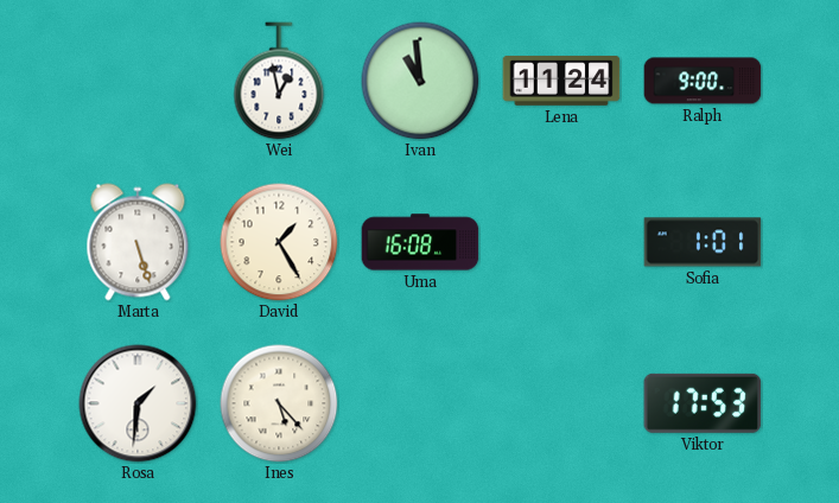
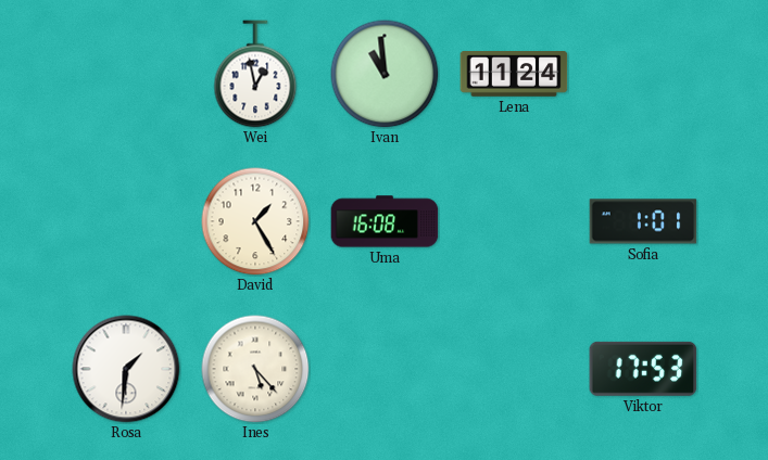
Ralph: 9:00 -> none
Marta: 5:27 -> none
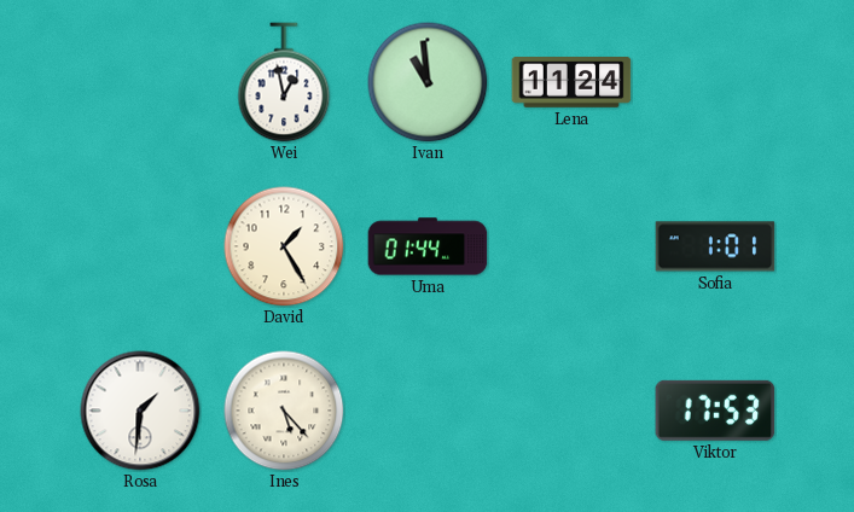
Uma: 16:08 -> 01:44
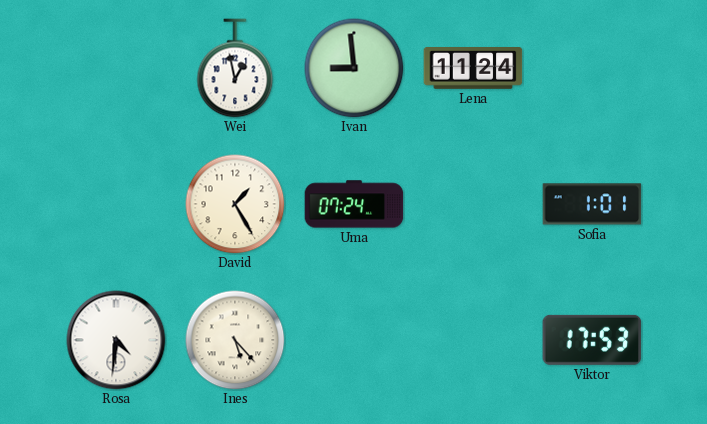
Ivan: 10:59 -> 8:59
Uma: 01:44 -> 07:24
Rosa: 1:31 -> 4:31
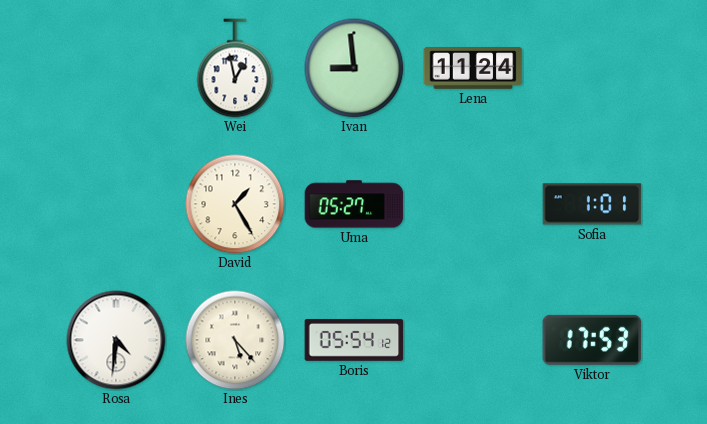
Uma: 07:24 -> 05:27
Boris: none -> 05:54
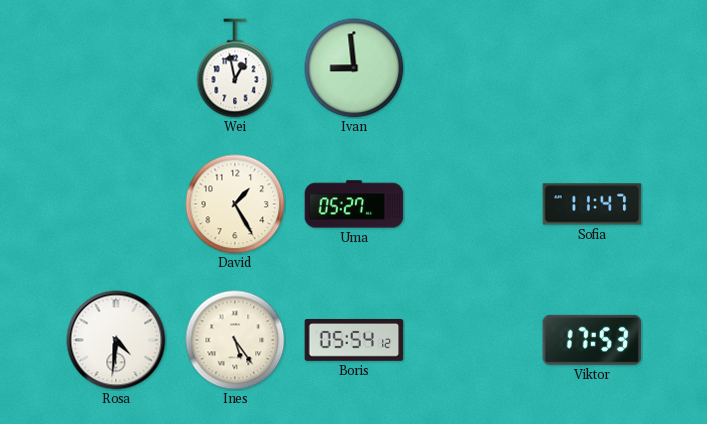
Lena: 11:24 -> none
Sofia: 1:01 -> 11:47
Ines: 5:23 -> 5:24
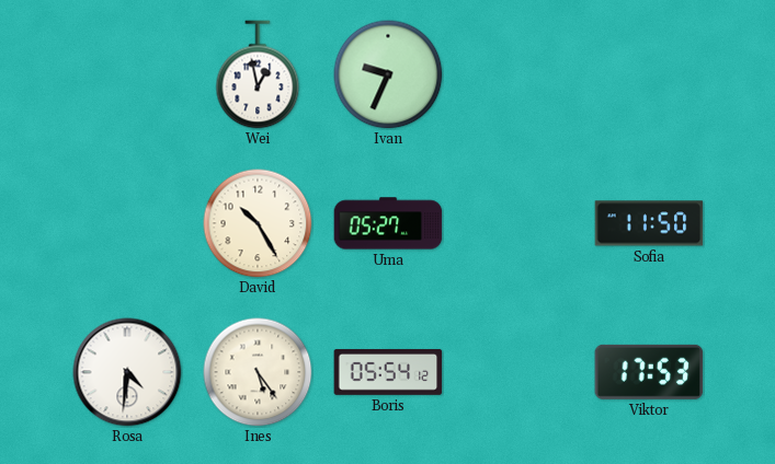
Ivan: 8:59 -> 9:34
David: 1:25 -> 10:25
Sofia: 11:47 -> 11:50
